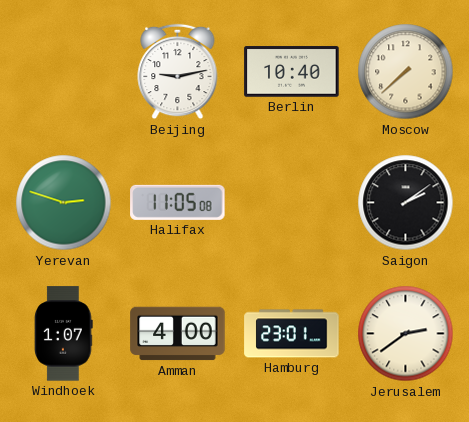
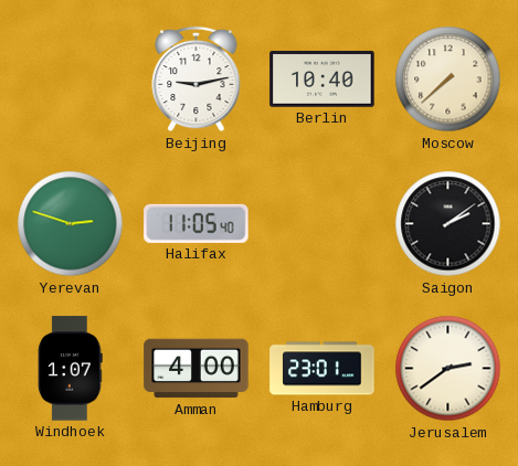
Halifax: 11:05:08 -> 11:05:40
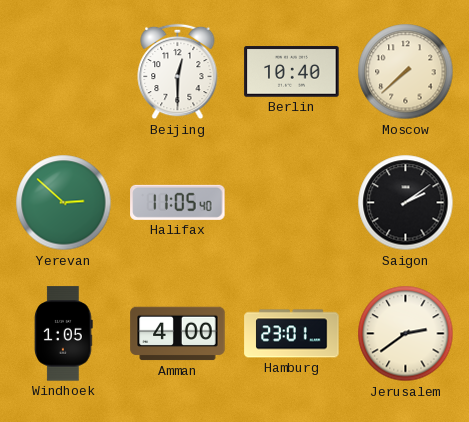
Beijing: 9:13 -> 12:30
Yerevan: 2:48 -> 2:52
Windhoek: 1:07 -> 1:05
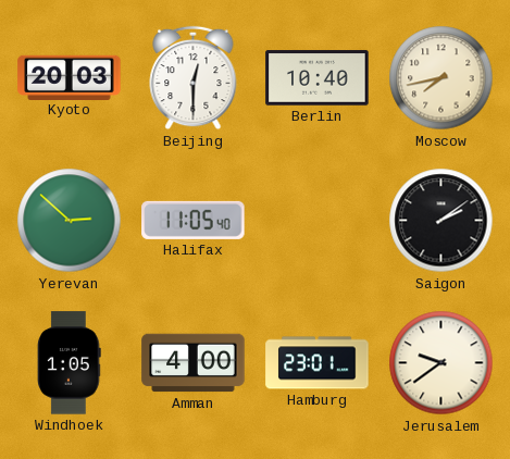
Kyoto: none -> 20:03
Moscow: 7:38 -> 7:43
Jerusalem: 2:39 -> 9:39
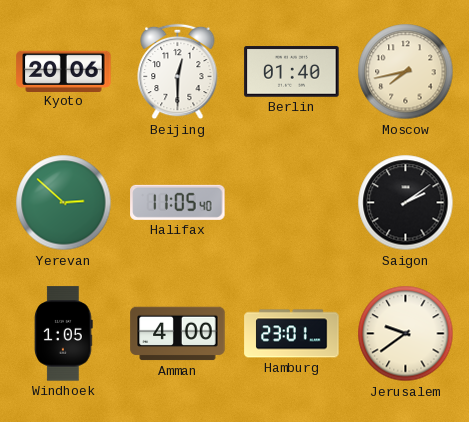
Kyoto: 20:03 -> 20:06
Berlin: 10:40 -> 01:40
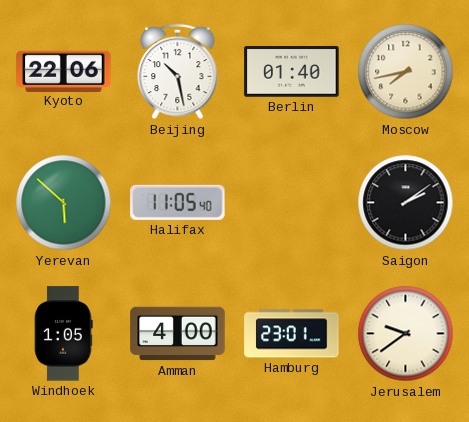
Kyoto: 20:06 -> 22:06
Beijing: 12:30 -> 10:28
Yerevan: 2:52 -> 5:52
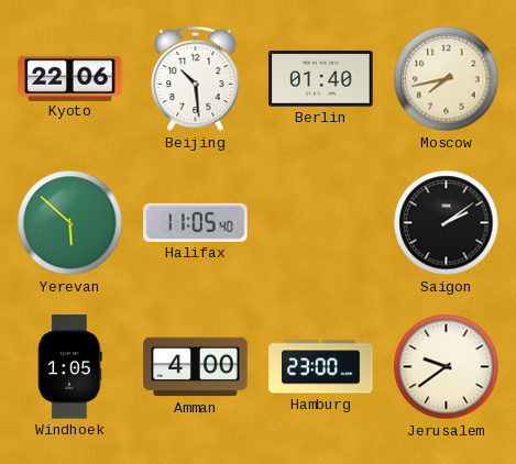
Beijing: 10:28 -> 10:29
Hamburg: 23:01 -> 23:00
